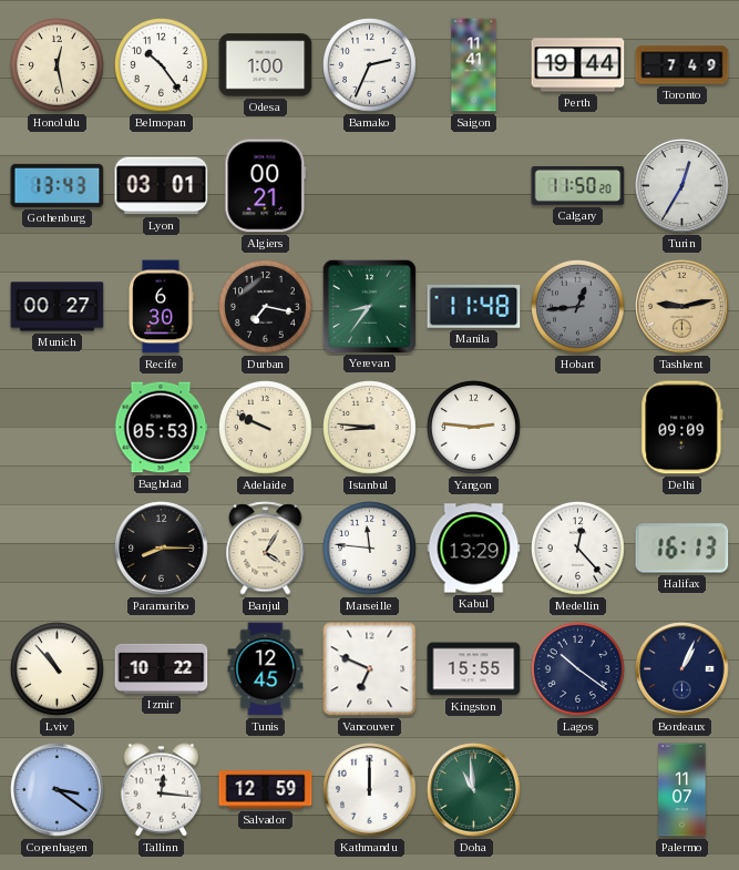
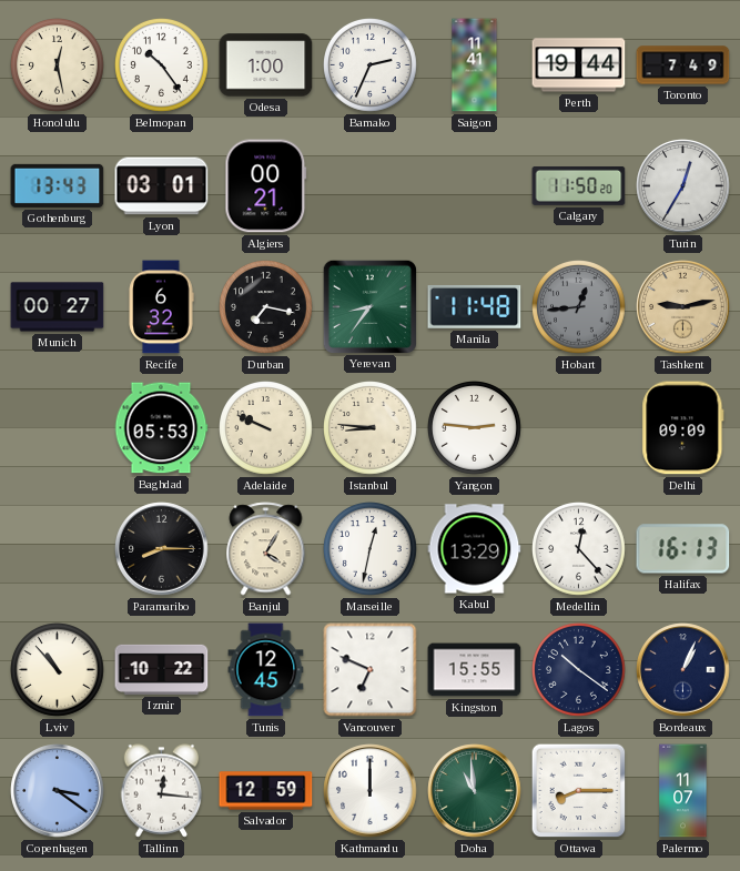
Recife: 6:30 -> 6:32
Marseille: 11:46 -> 12:32
Ottawa: none -> 8:15
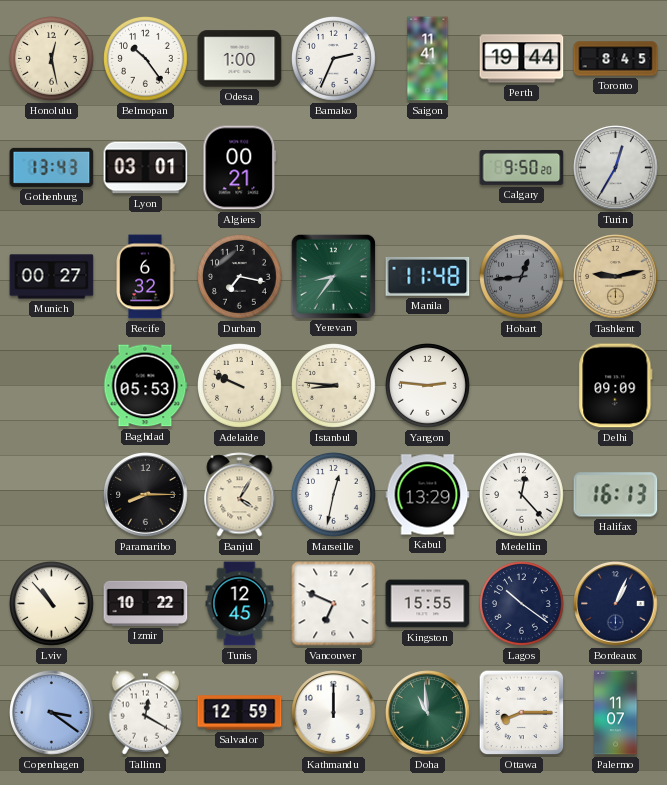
Toronto: 7:49 -> 8:45
Calgary: 11:50 -> 9:50
Tallinn: 12:16 -> 12:20
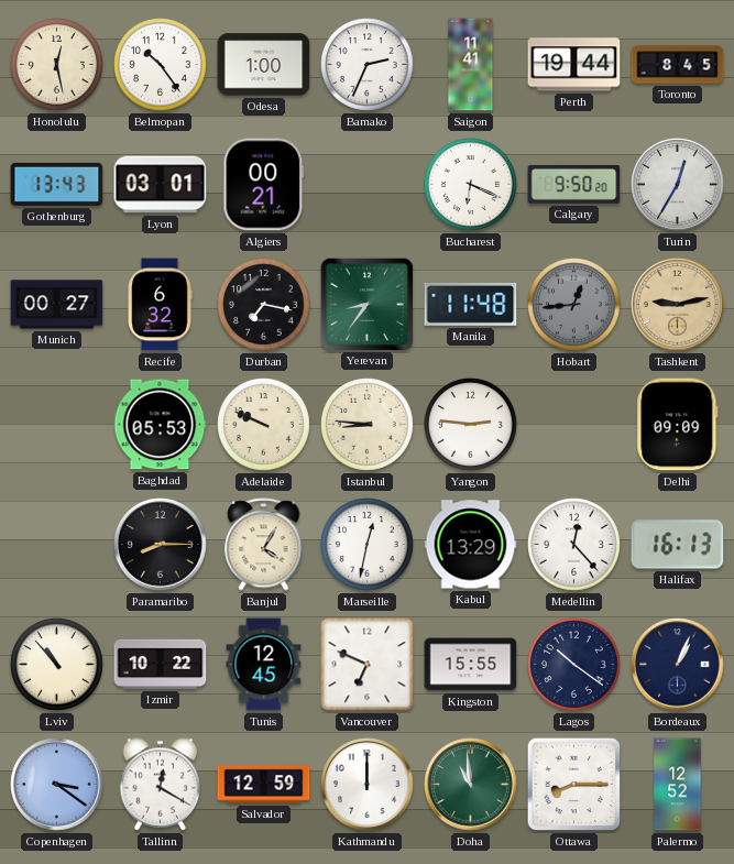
Bucharest: none -> 6:19
Palermo: 11:07 -> 12:52
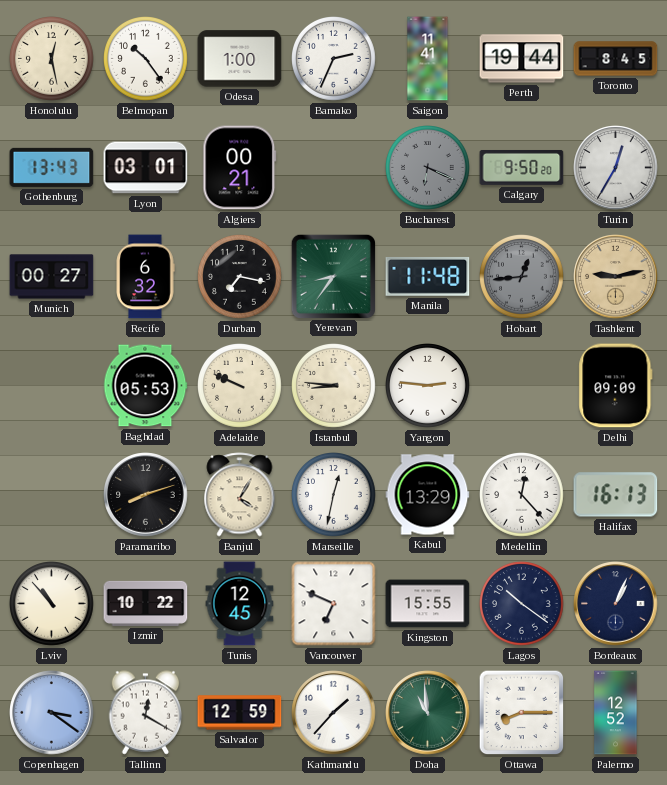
Bucharest dial: white -> grey
Paramaribo: 8:15 -> 8:12
Kathmandu: 12:00 -> 1:37
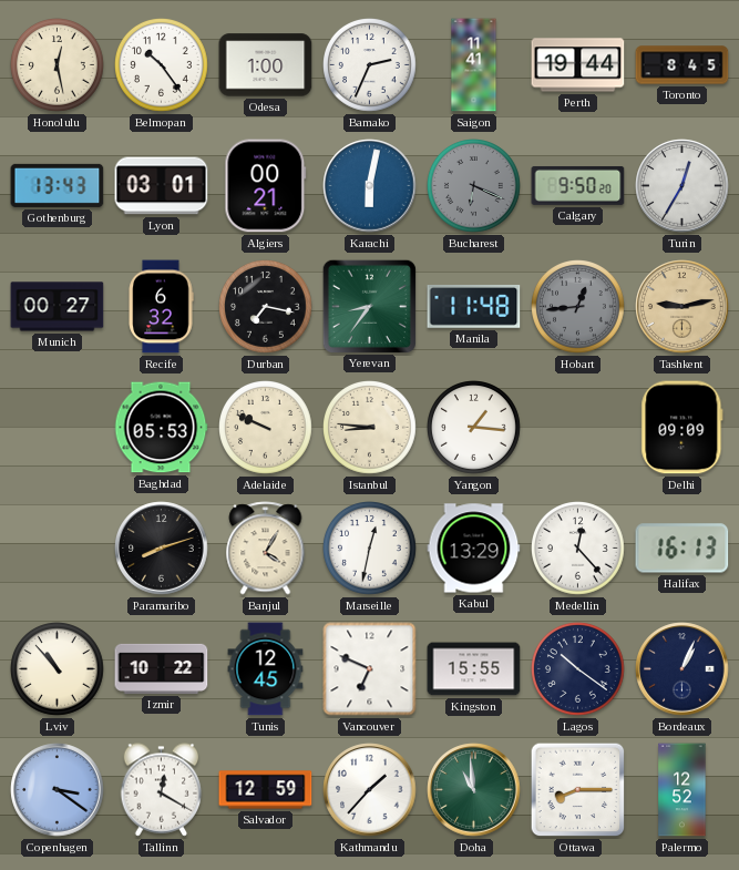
Karachi: none -> 6:02
Yangon: 2:46 -> 1:16
